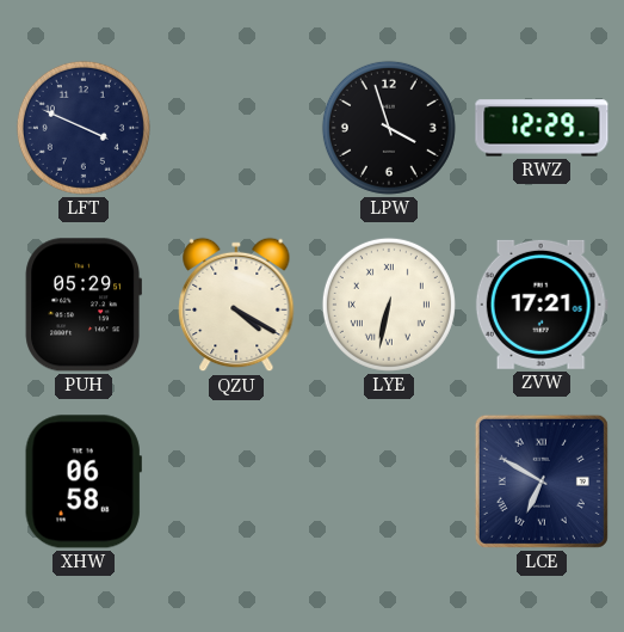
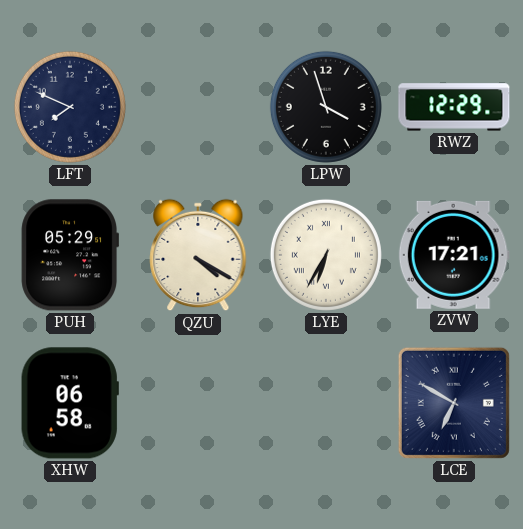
LFT: 3:49 -> 7:49
LYE: 6:32 -> 6:35
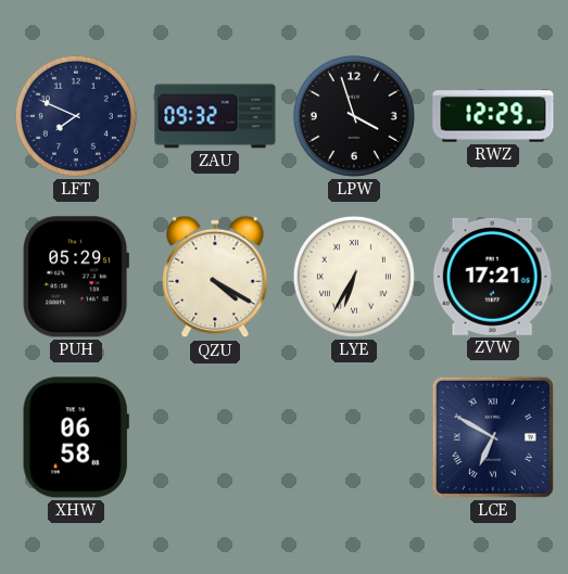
ZAU: none -> 09:32
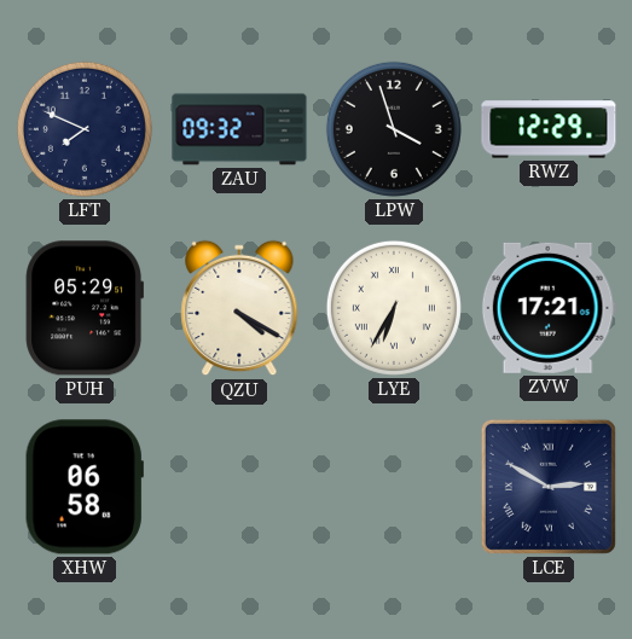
LCE: 6:50 -> 2:50
